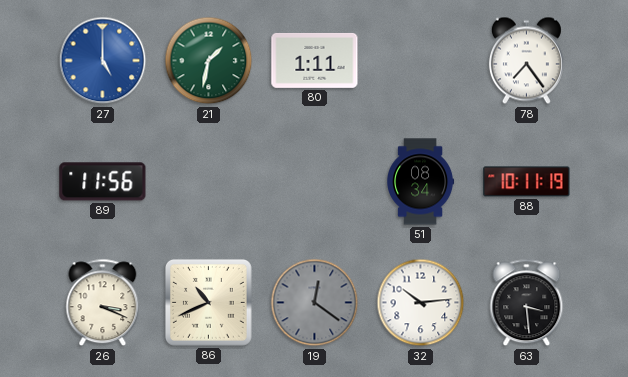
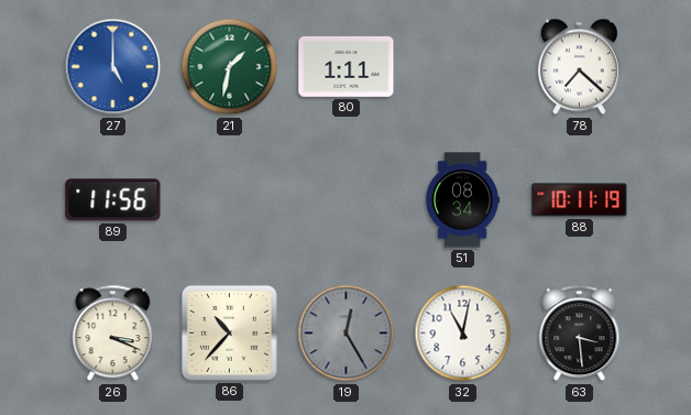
78: 7:24 -> 7:22
86: 10:41 -> 10:37
19: 12:21 -> 12:25
32: 10:14 -> 11:02
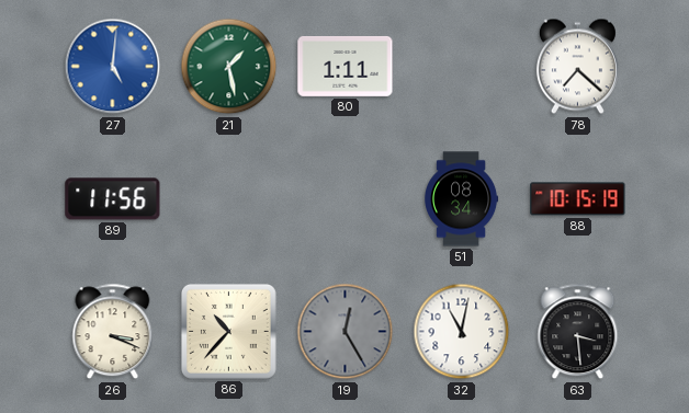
27: 5:00 -> 5:01
21: 1:32 -> 1:28
88: 10:11 -> 10:15
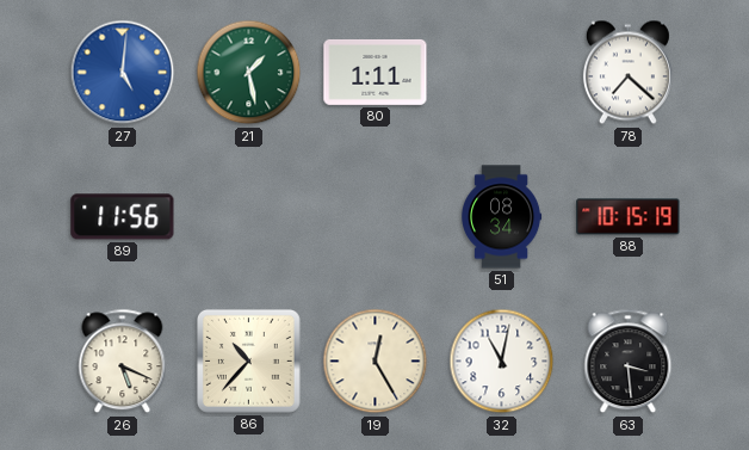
26: 3:19 -> 5:19
19 dial: grey -> cream
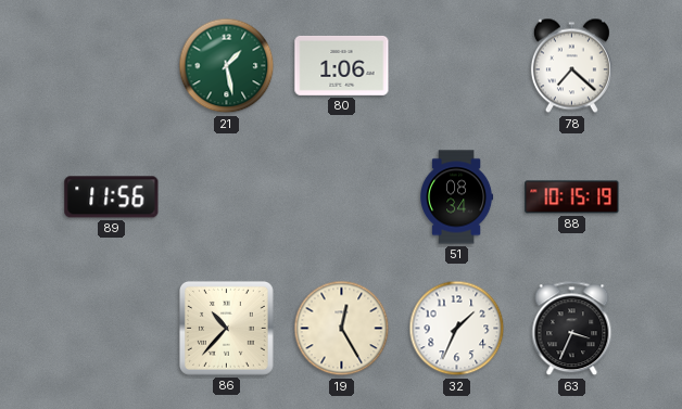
27: 5:01 -> none
80: 1:11 -> 1:06
26: 5:19 -> none
32: 11:02 -> 1:34
63: 3:29 -> 3:34
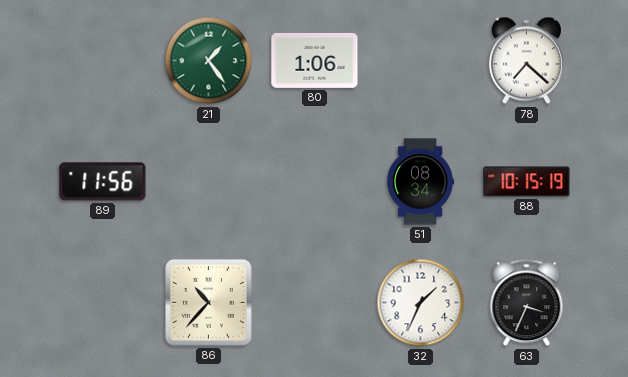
21: 1:28 -> 1:24
19: 12:25 -> none
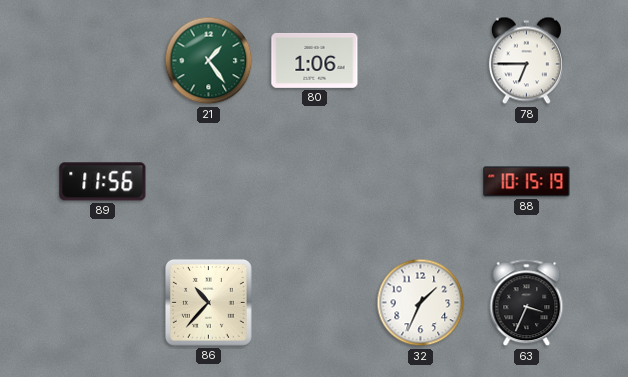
78: 7:22 -> 6:45
51: 08:34 -> none
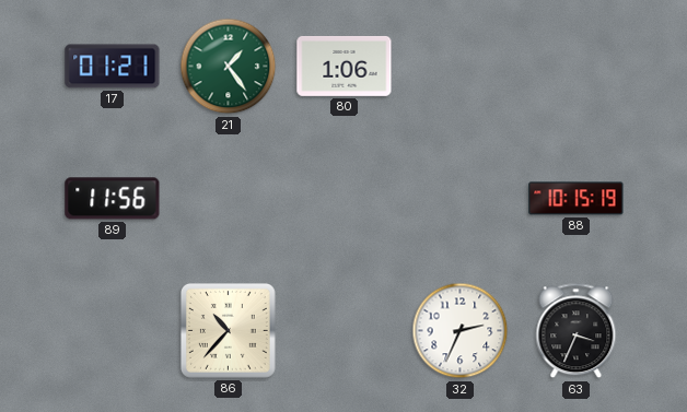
17: none -> 01:21
78: 6:45 -> none
32: 1:34 -> 2:34
